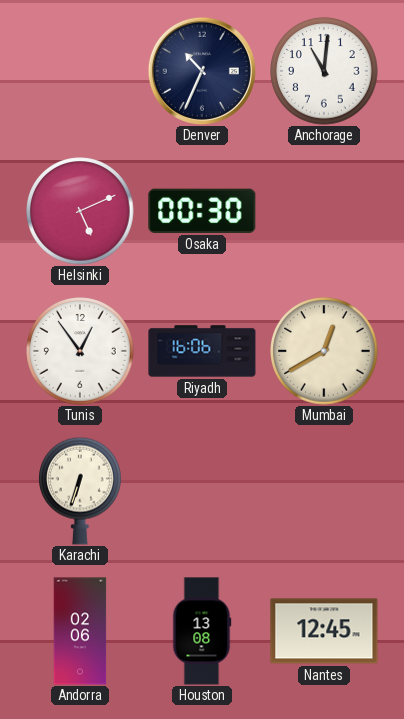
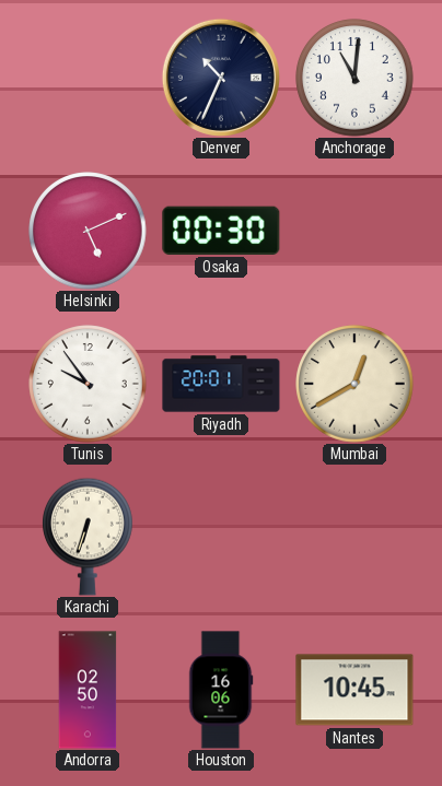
Tunis: 12:54 -> 9:54
Riyadh: 16:06 -> 20:01
Andorra: 02:06 -> 02:50
Houston: 13:08 -> 16:06
Nantes: 12:45 -> 10:45
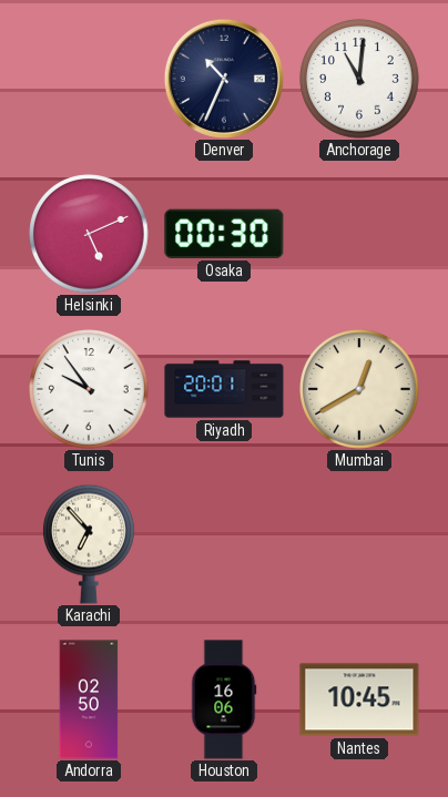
Karachi: 6:33 -> 6:53
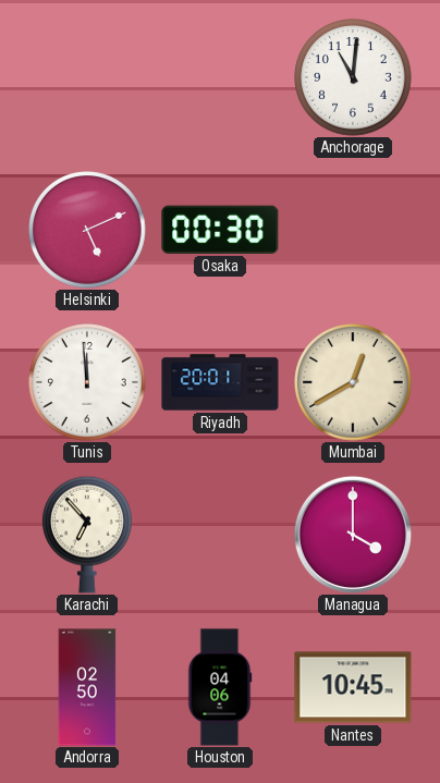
Denver: 10:34 -> none
Tunis: 9:54 -> 11:59
Managua: none -> 4:00
Houston: 16:06 -> 04:06
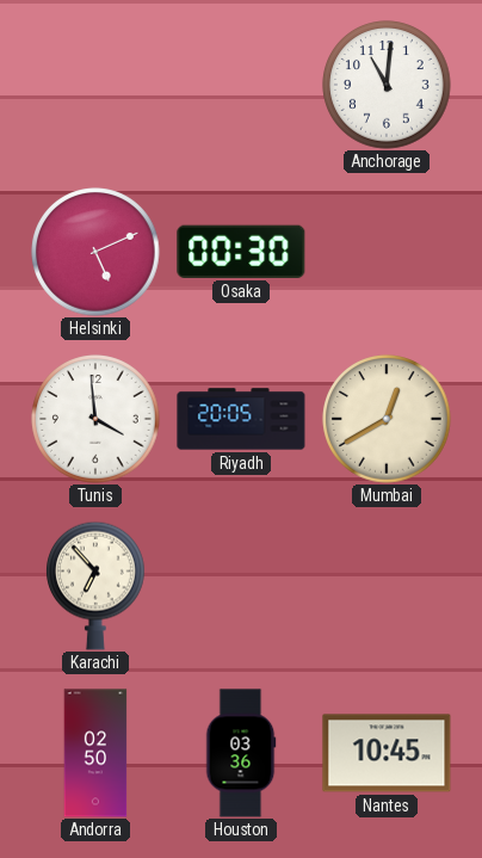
Tunis: 11:59 -> 3:59
Riyadh: 20:01 -> 20:05
Managua: 4:00 -> none
Houston: 04:06 -> 03:36
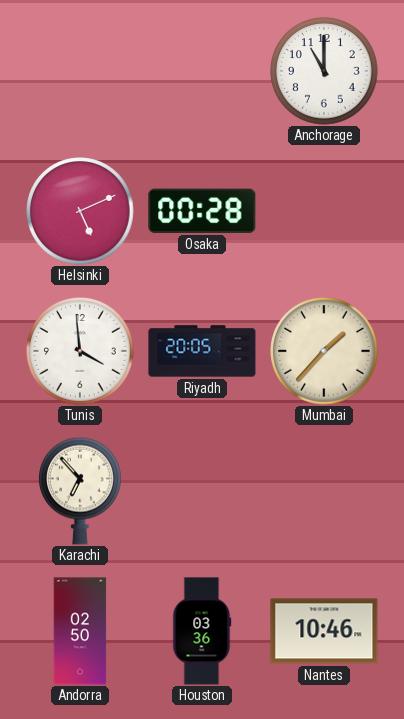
Anchorage: 11:01 -> 11:00
Osaka: 00:30 -> 00:28
Mumbai: 12:40 -> 1:37
Nantes: 10:45 -> 10:46
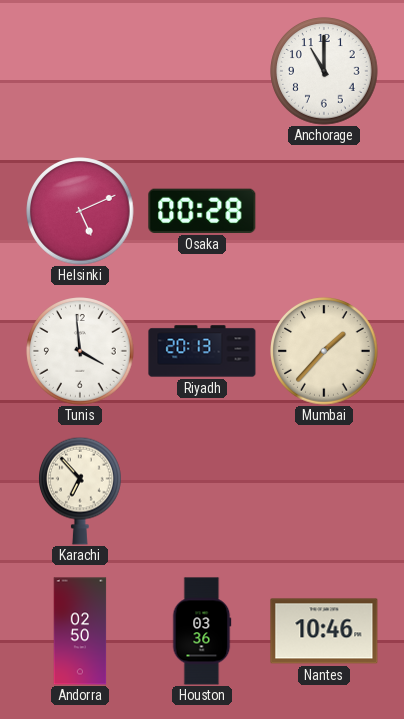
Riyadh: 20:05 -> 20:13
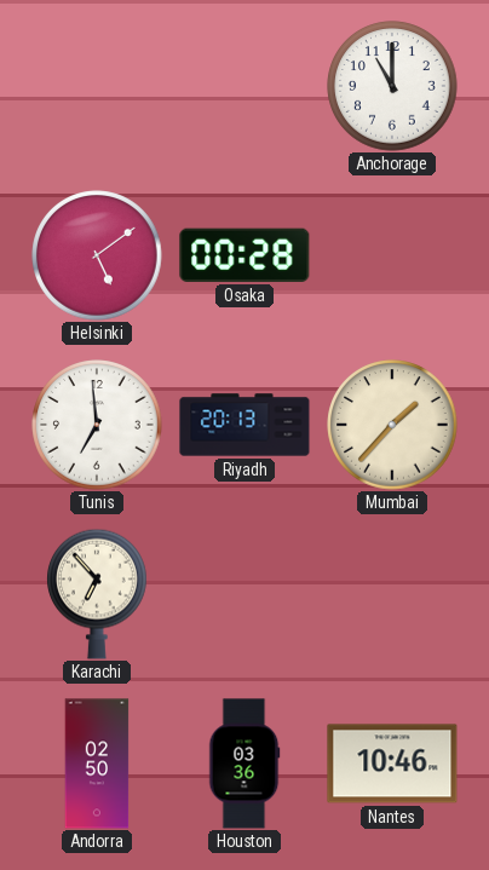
Helsinki: 5:11 -> 5:09
Tunis: 3:59 -> 6:59
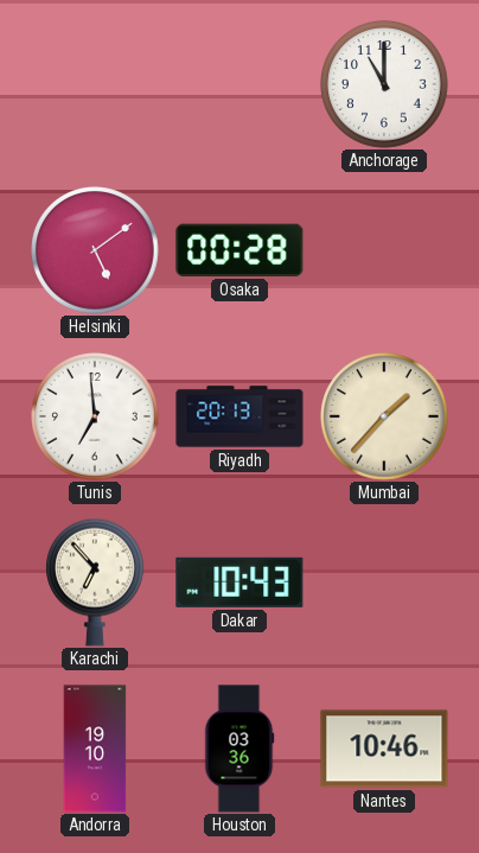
Dakar: none -> 10:43
Andorra: 02:50 -> 19:10
